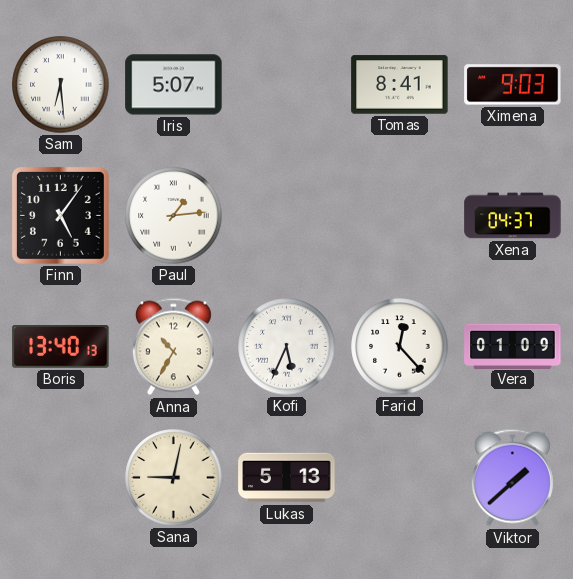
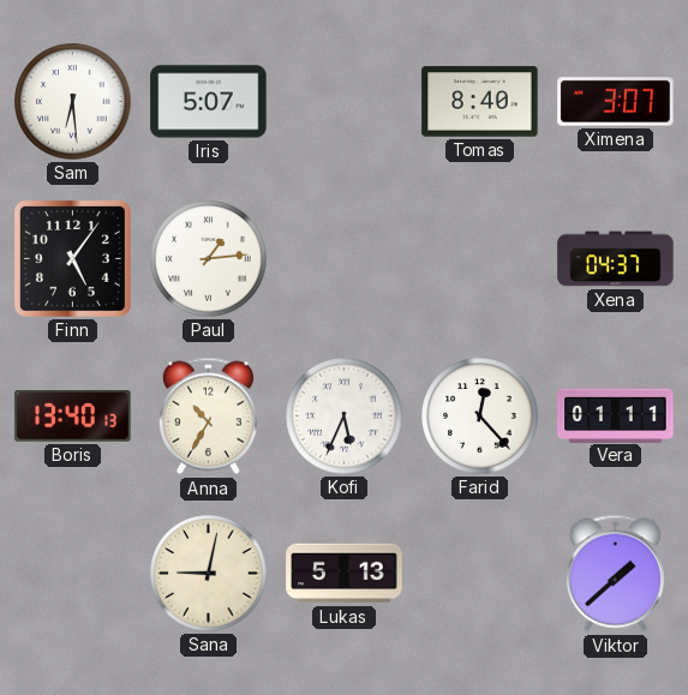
Tomas: 8:41 -> 8:40
Ximena: 9:03 -> 3:07
Vera: 01:09 -> 01:11
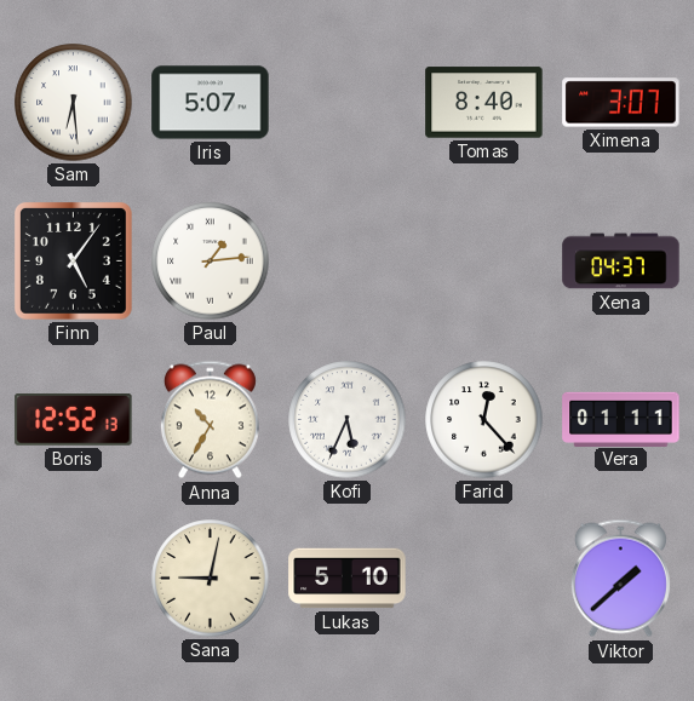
Boris: 13:40 -> 12:52
Lukas: 5:13 -> 5:10
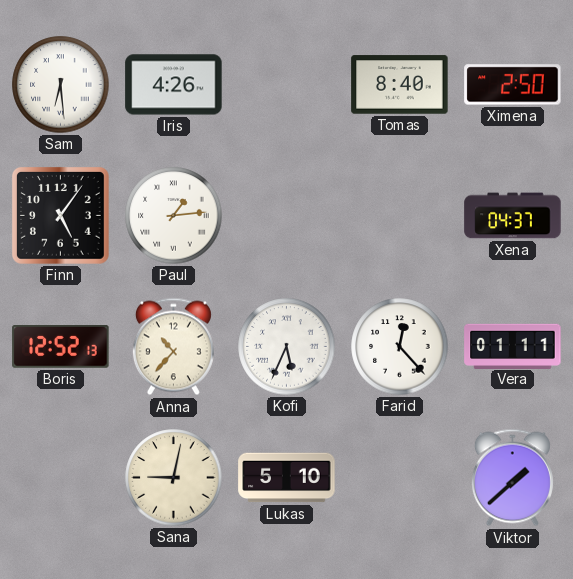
Iris: 5:07 -> 4:26
Ximena: 3:07 -> 2:50
Anna: 10:35 -> 10:37
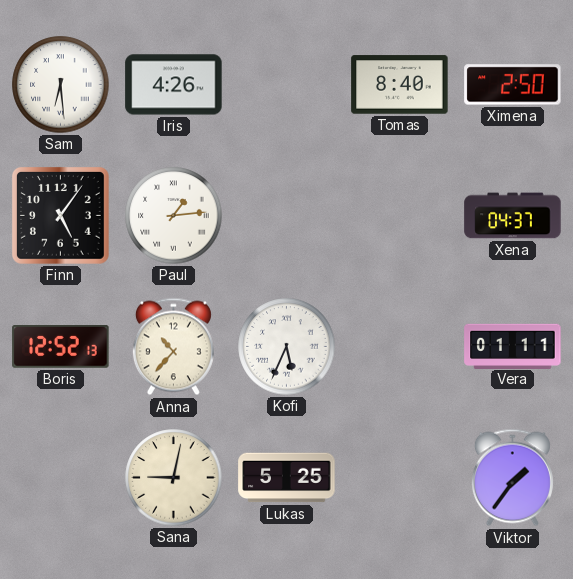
Farid: 12:23 -> none
Lukas: 5:10 -> 5:25
Viktor: 1:38 -> 1:36
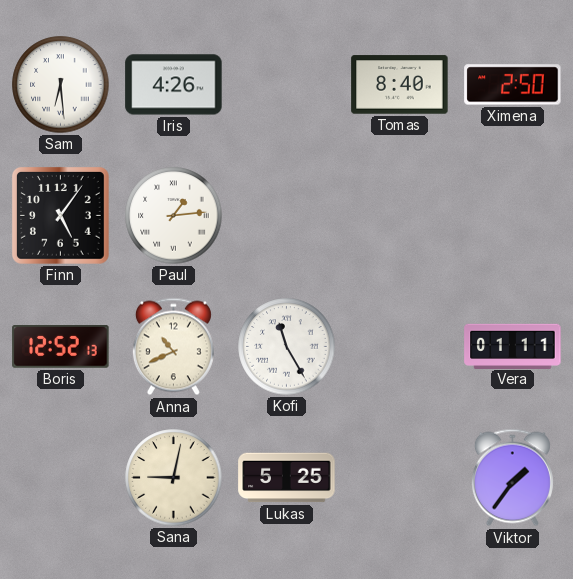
Xena: 04:37 -> none
Anna: 10:37 -> 10:41
Kofi: 5:34 -> 11:25
